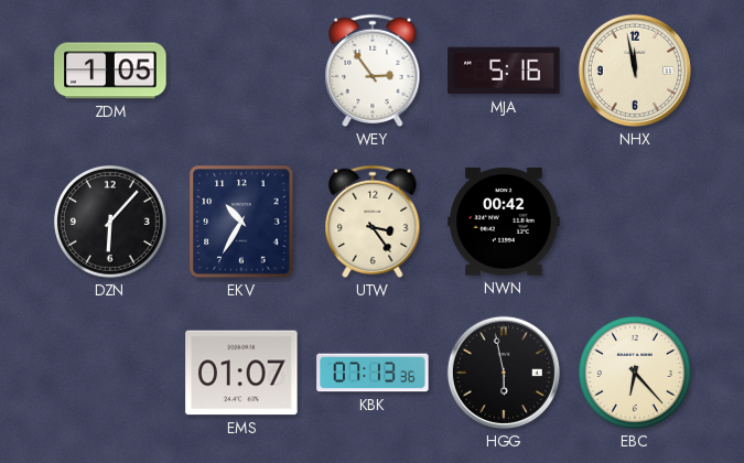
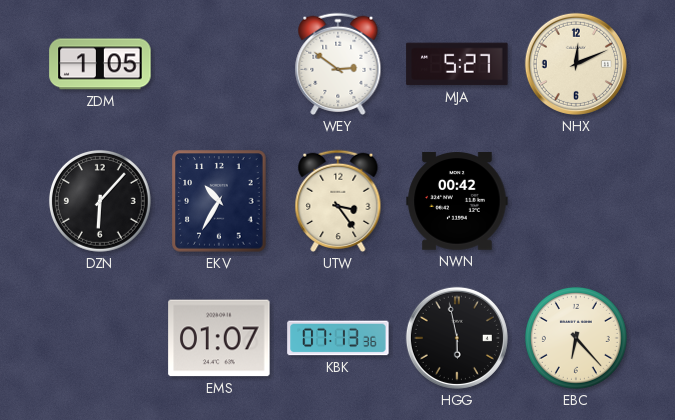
WEY: 2:54 -> 2:51
MJA: 5:16 -> 5:27
NHX: 11:58 -> 12:11
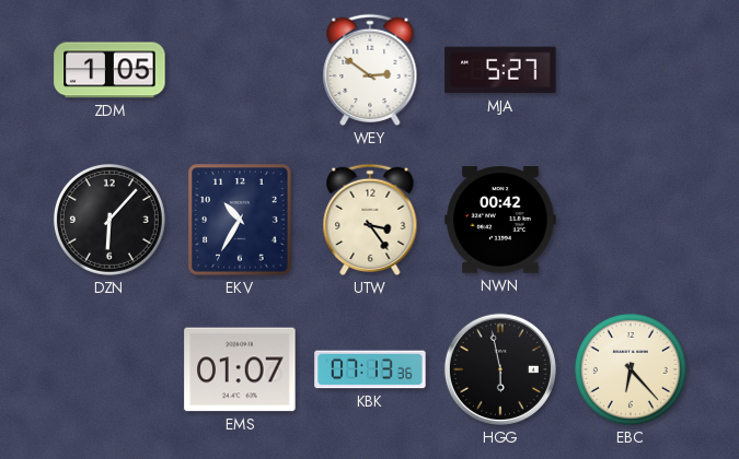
NHX: 12:11 -> none
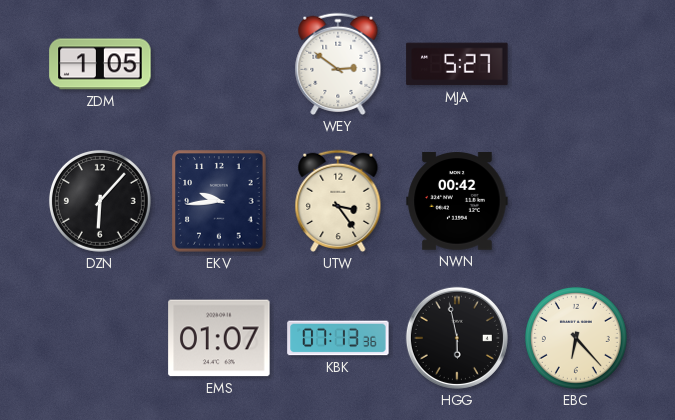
EKV: 10:35 -> 9:44
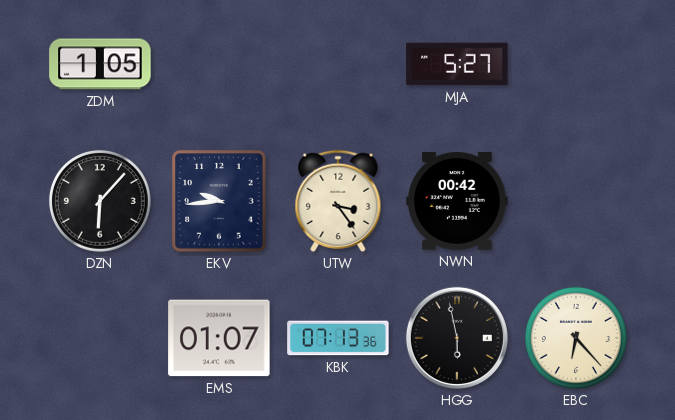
WEY: 2:51 -> none
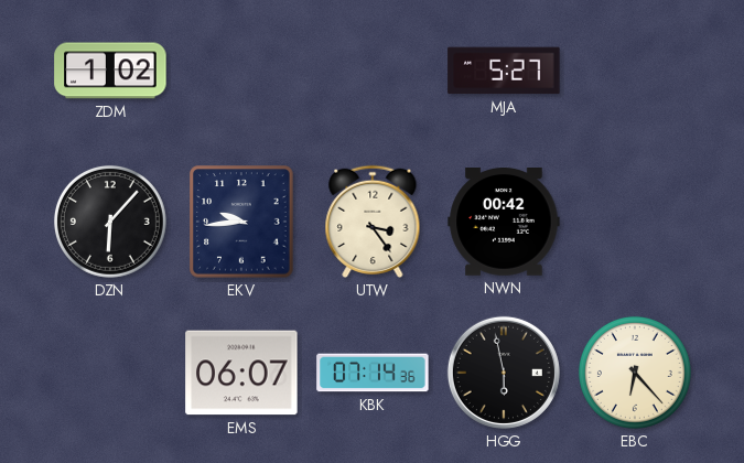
ZDM: 1:05 -> 1:02
EMS: 01:07 -> 06:07
KBK: 07:13 -> 07:14
